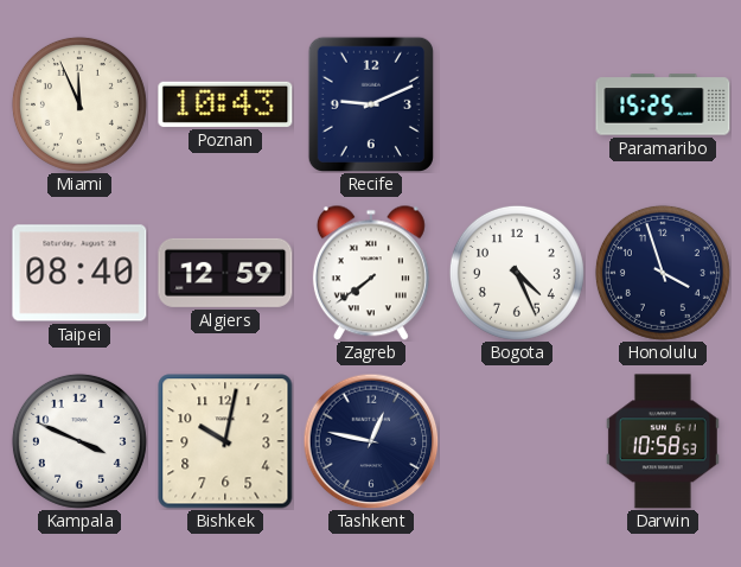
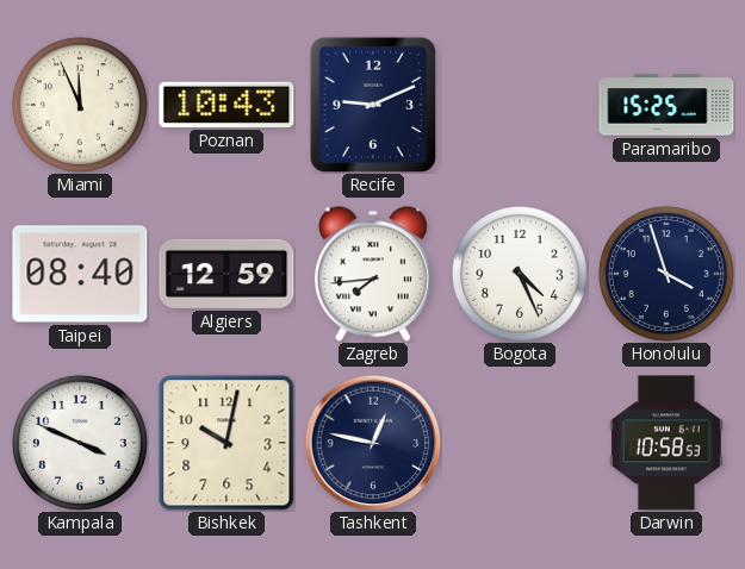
Zagreb: 7:39 -> 7:44
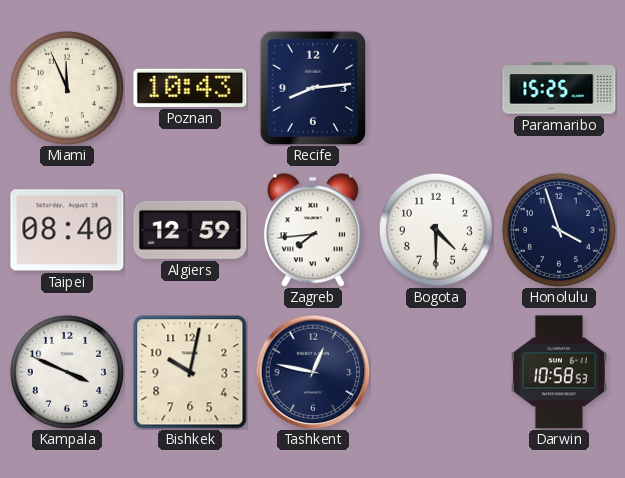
Recife: 9:11 -> 8:14
Bogota: 4:26 -> 4:30
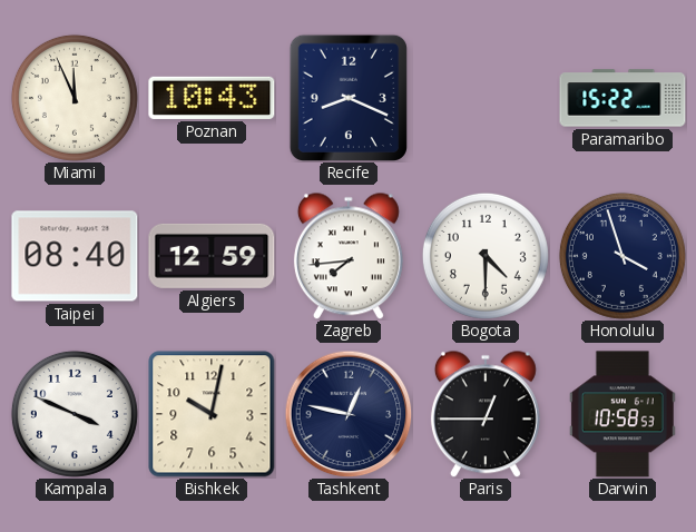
Recife: 8:14 -> 8:19
Paramaribo: 15:25 -> 15:22
Paris: none -> 12:45
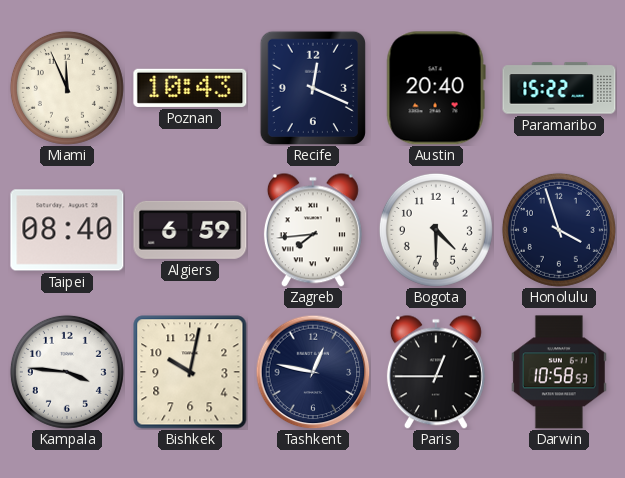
Recife: 8:19 -> 12:19
Austin: none -> 20:40
Algiers: 12:59 -> 6:59
Kampala: 3:49 -> 3:46
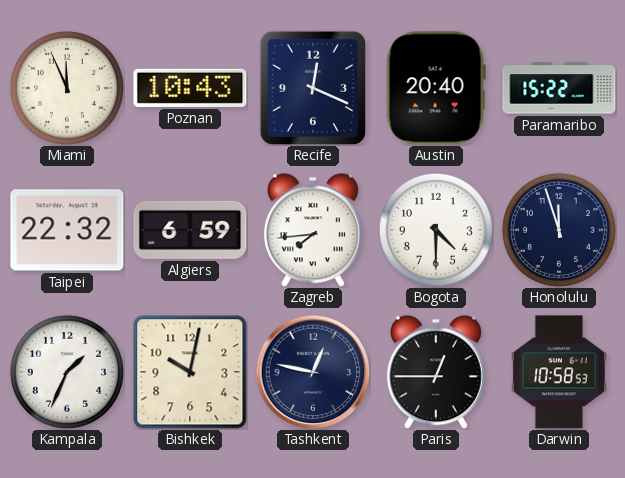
Taipei: 08:40 -> 22:32
Honolulu: 3:57 -> 11:57
Kampala: 3:46 -> 1:34
